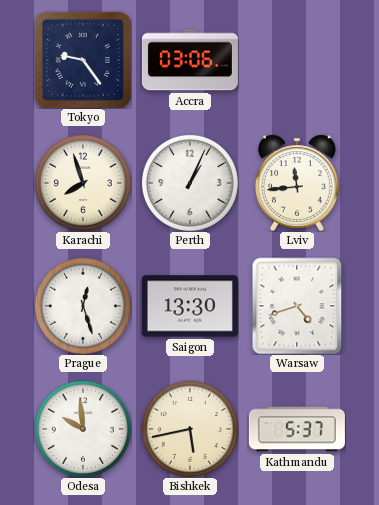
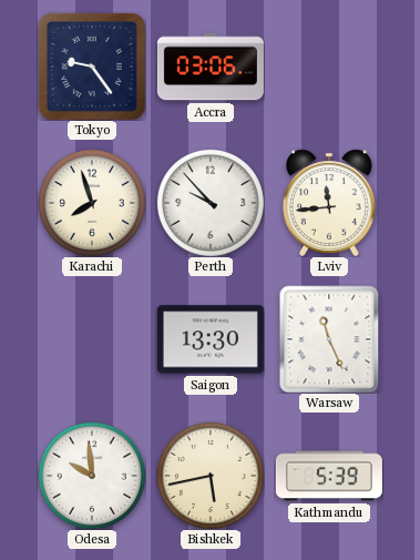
Perth: 1:04 -> 9:53
Prague: 12:27 -> none
Warsaw: 4:42 -> 11:26
Kathmandu: 5:37 -> 5:39
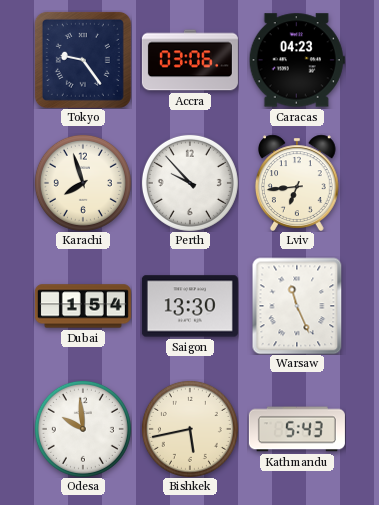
Caracas: none -> 04:23
Lviv: 11:44 -> 6:44
Dubai: none -> 1:54
Kathmandu: 5:39 -> 5:43
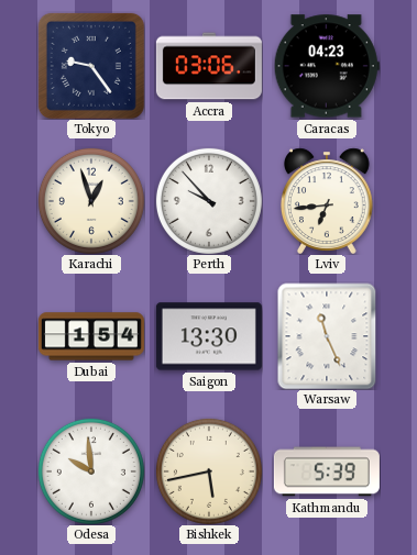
Karachi: 7:57 -> 12:57
Kathmandu: 5:43 -> 5:39
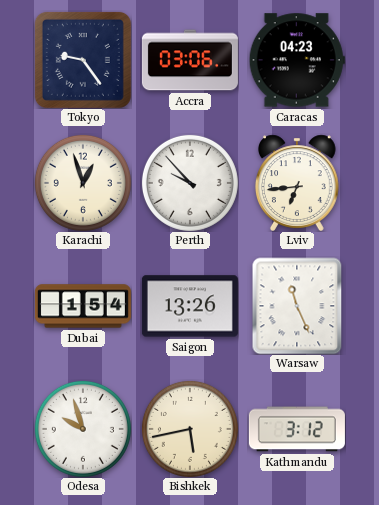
Saigon: 13:30 -> 13:26
Odesa: 9:59 -> 9:57
Kathmandu: 5:39 -> 3:12
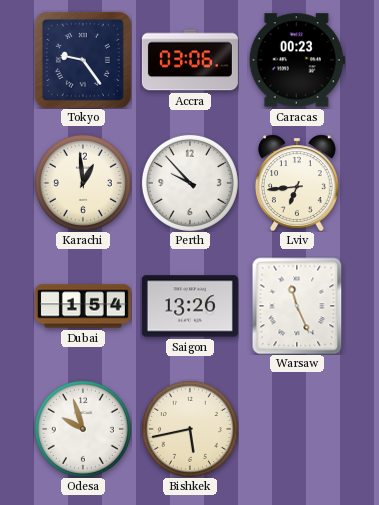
Caracas: 04:23 -> 00:23
Karachi: 12:57 -> 12:59
Kathmandu: 3:12 -> none
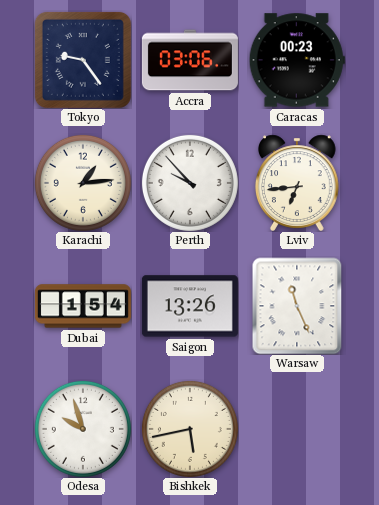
Karachi: 12:59 -> 1:14
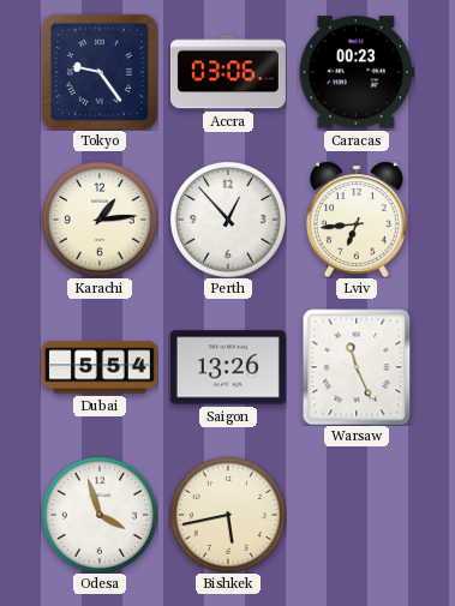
Perth: 9:53 -> 12:53
Dubai: 1:54 -> 5:54
Odesa: 9:57 -> 3:57
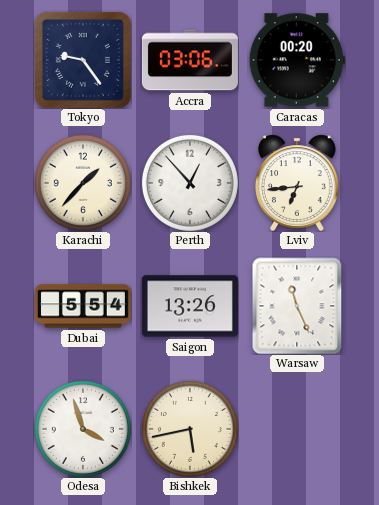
Caracas: 00:23 -> 00:20
Karachi: 1:14 -> 1:37
